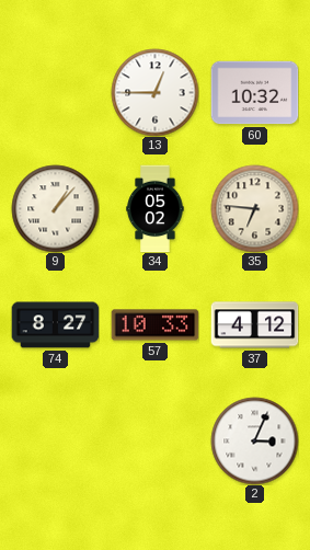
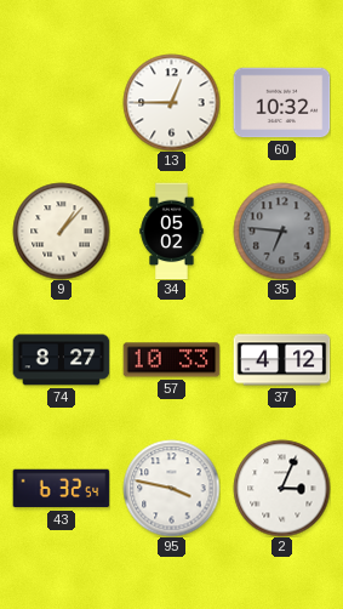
35 dial: cream -> grey
43: none -> 6:32
95: none -> 3:47
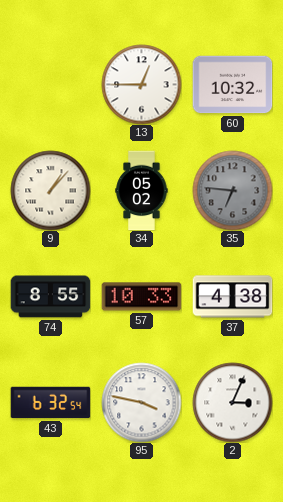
74: 8:27 -> 8:55
37: 4:12 -> 4:38
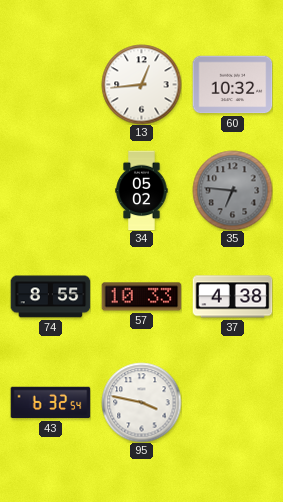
13: 12:45 -> 12:44
9: 1:07 -> none
2: 3:04 -> none
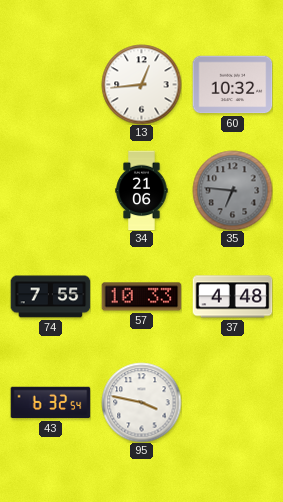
34: 05:02 -> 21:06
74: 8:55 -> 7:55
37: 4:38 -> 4:48
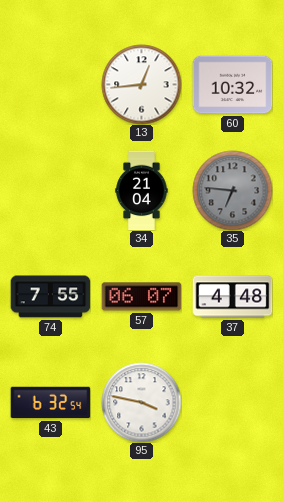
34: 21:06 -> 21:04
57: 10:33 -> 06:07
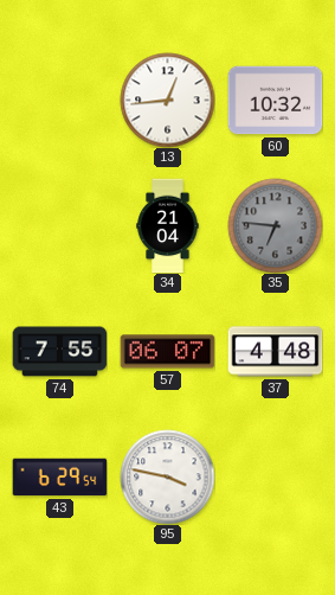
43: 6:32 -> 6:29
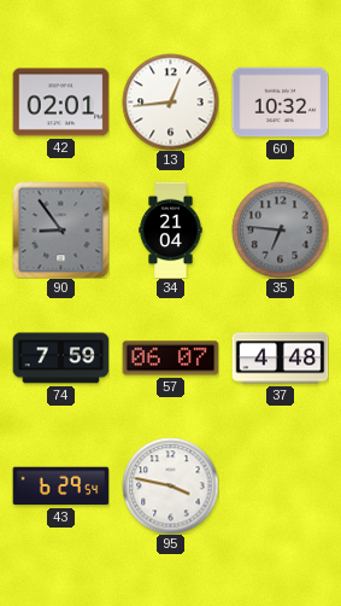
42: none -> 02:01
90: none -> 8:54
74: 7:55 -> 7:59
